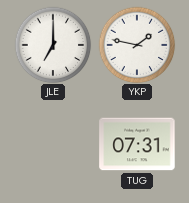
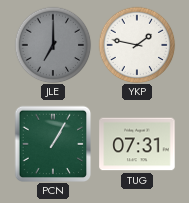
JLE dial: white -> grey
PCN: none -> 1:05
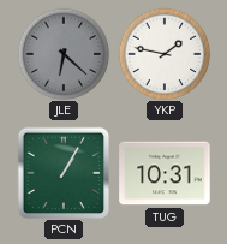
JLE: 7:00 -> 6:22
TUG: 07:31 -> 10:31
